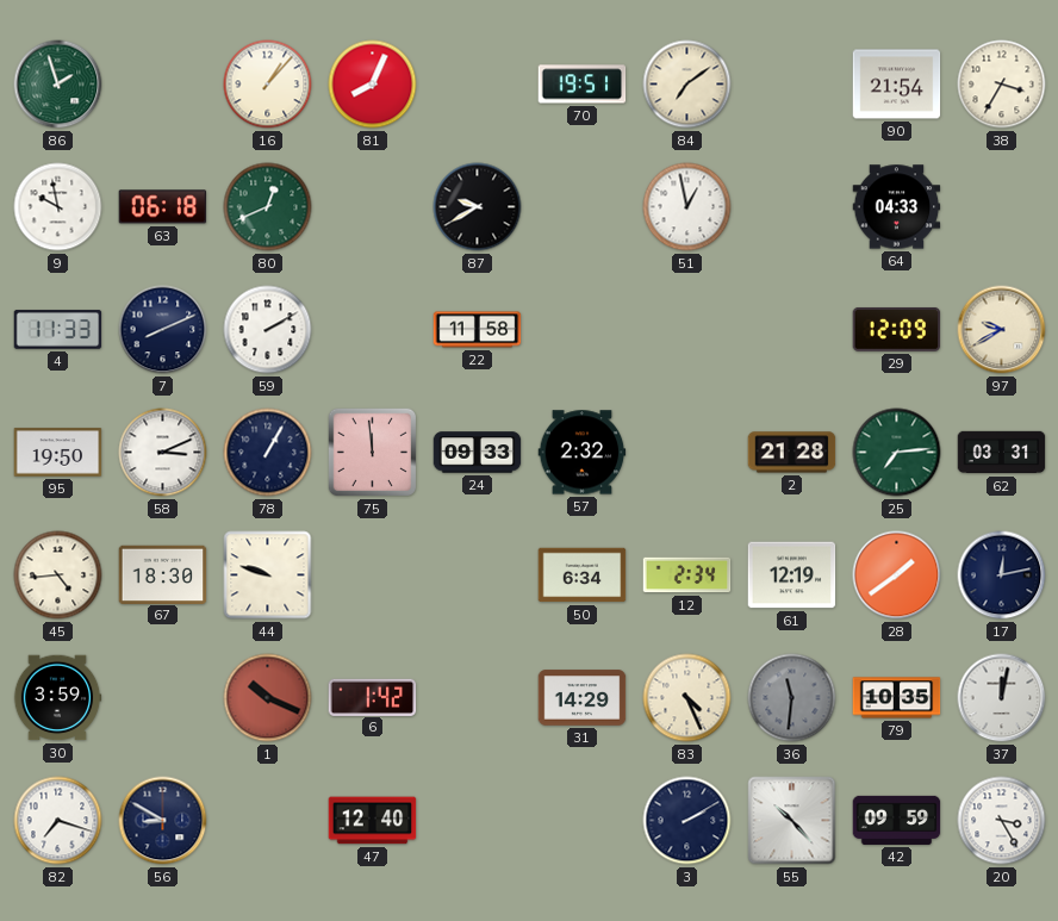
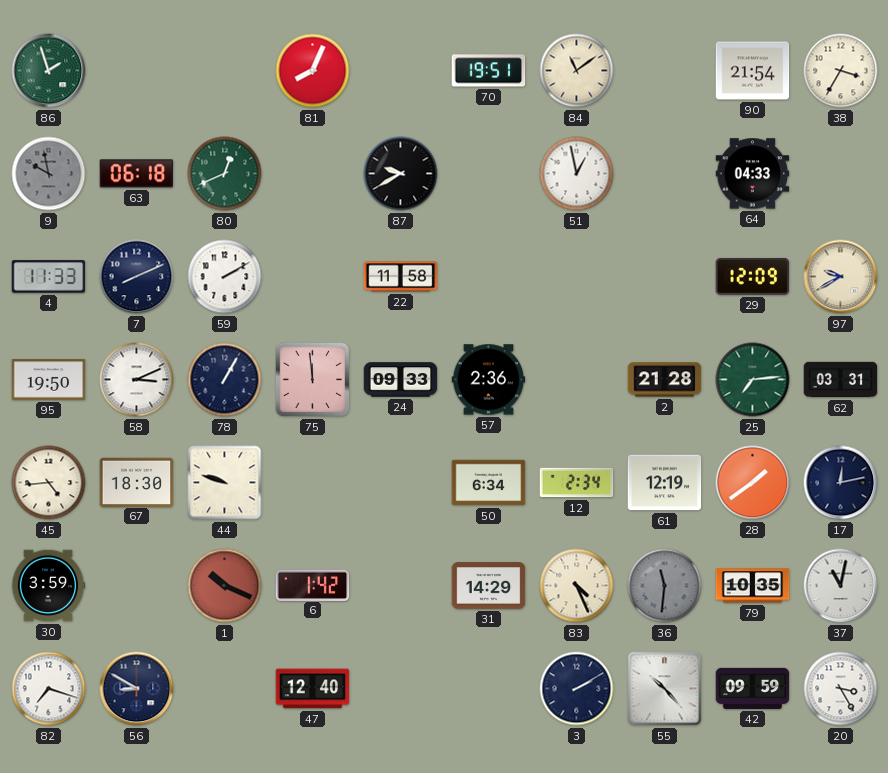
16: 1:07 -> none
84: 7:09 -> 11:09
9 dial: white -> grey
57: 2:32 -> 2:36
37: 12:02 -> 11:02
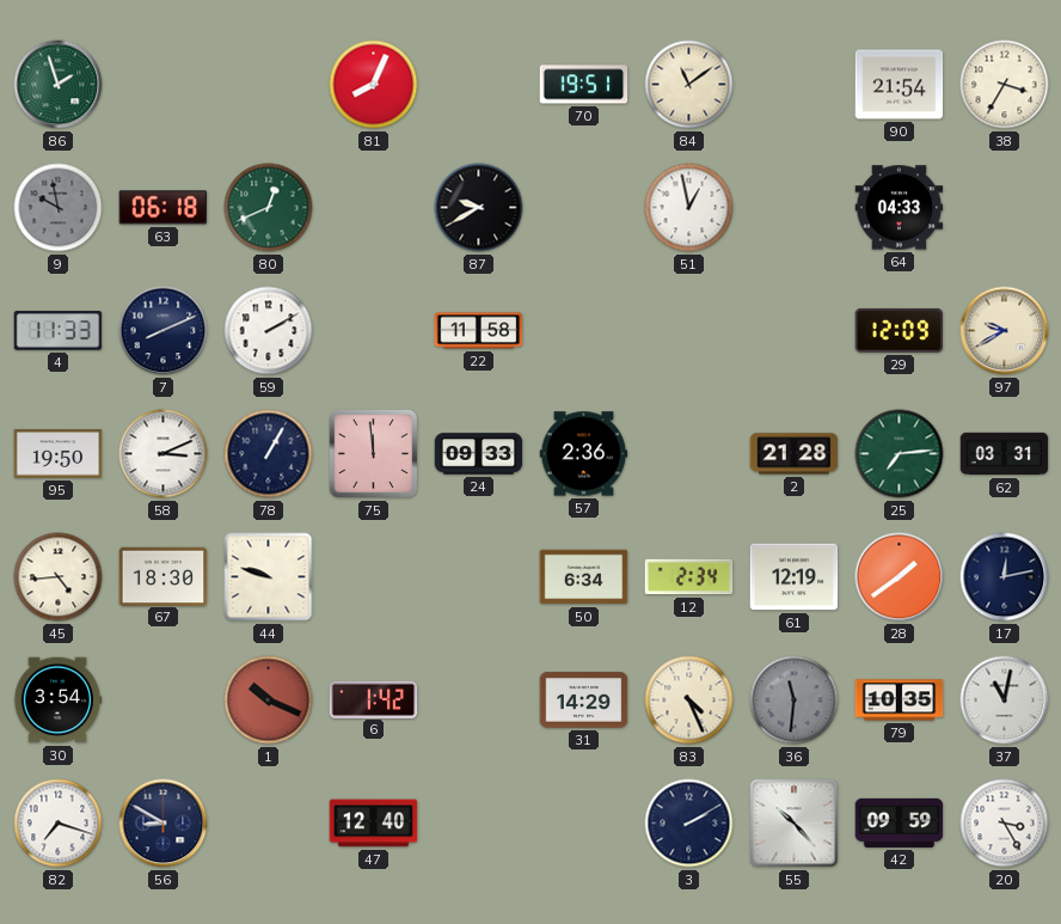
30: 3:59 -> 3:54
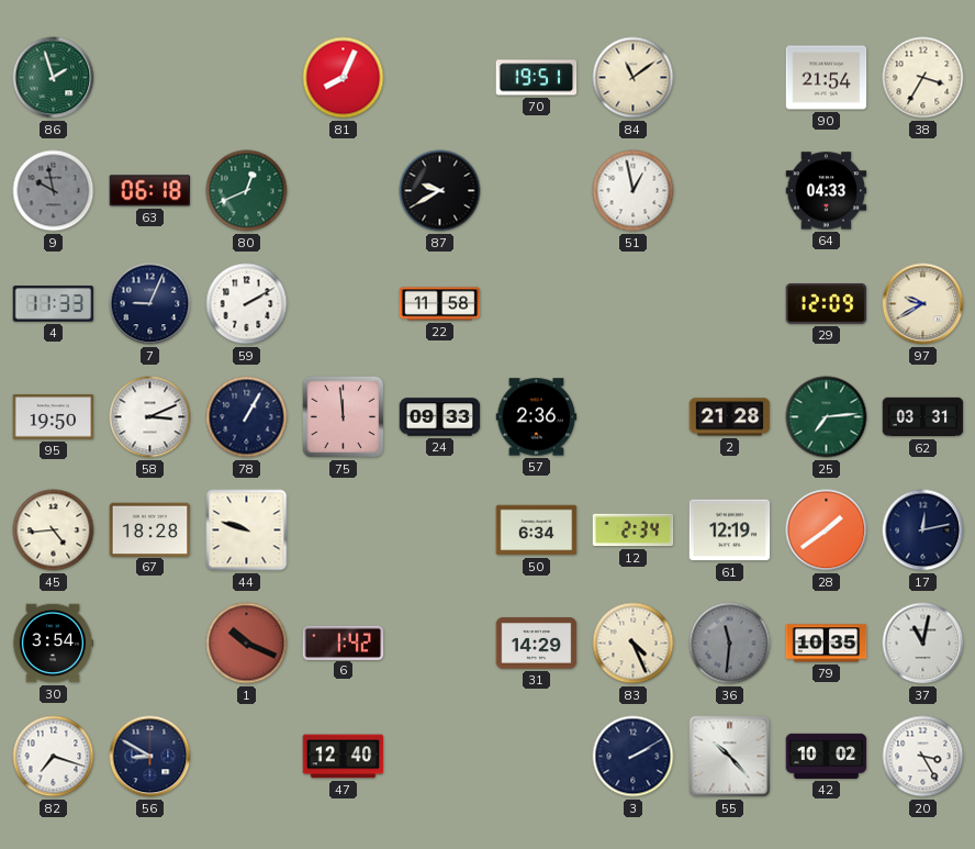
7: 8:11 -> 9:04
67: 18:30 -> 18:28
42: 09:59 -> 10:02
